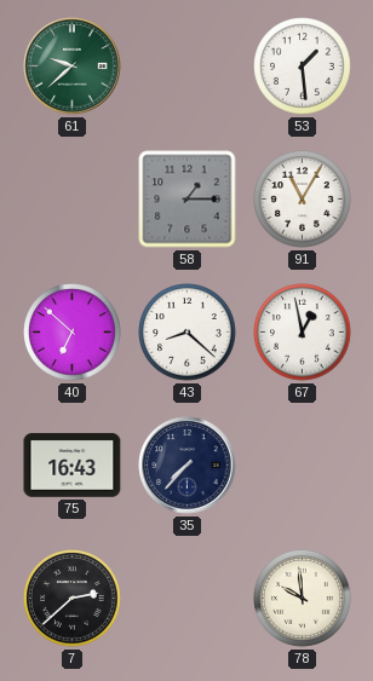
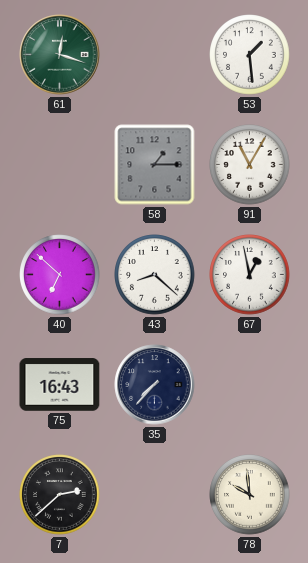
61: 9:38 -> 12:18
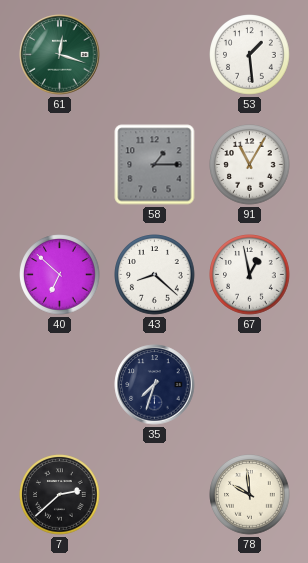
75: 16:43 -> none
35: 7:37 -> 7:33
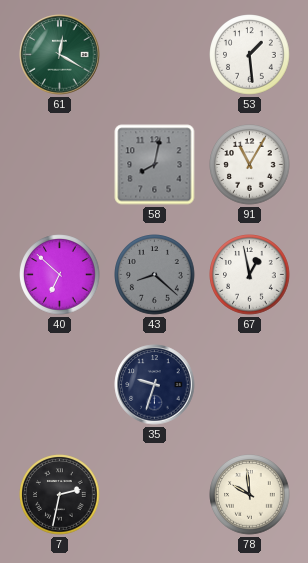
61: 12:18 -> 12:20
58: 1:15 -> 8:02
43 dial: white -> grey
35: 7:33 -> 9:33
7: 2:38 -> 2:32
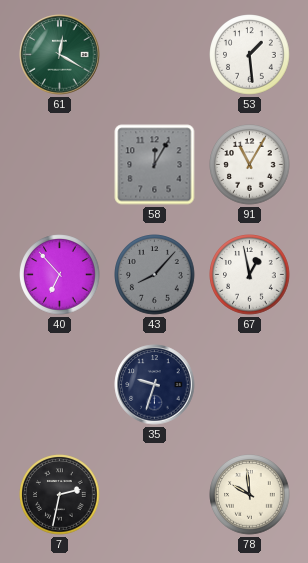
58: 8:02 -> 12:05
40: 6:52 -> 6:53
43: 8:22 -> 8:07
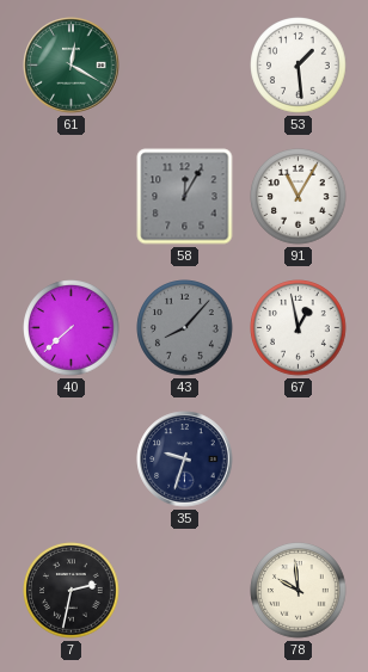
40: 6:53 -> 7:38
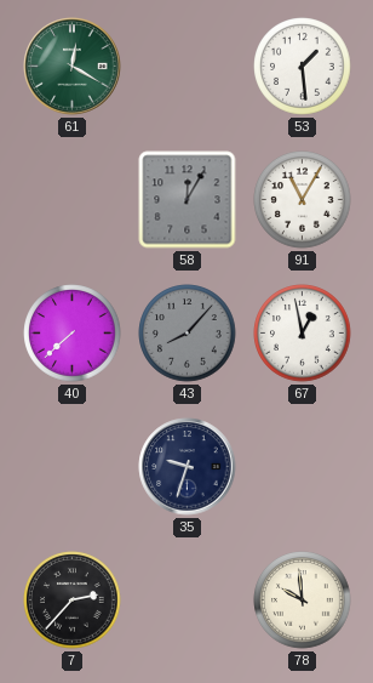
7: 2:32 -> 2:37
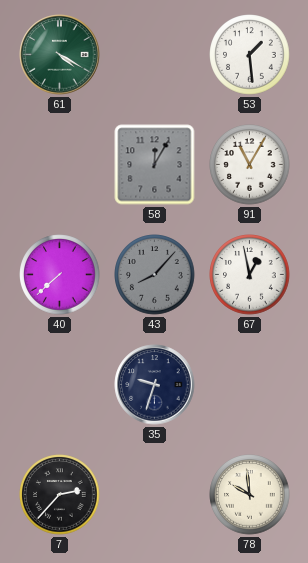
61: 12:20 -> 4:20
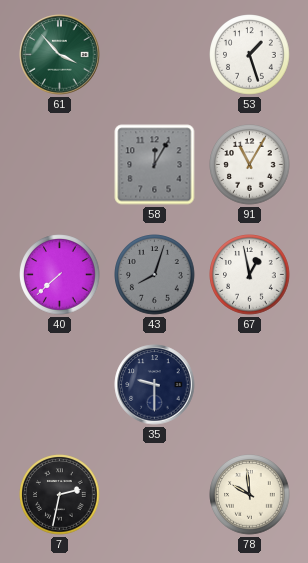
61: 4:20 -> 3:53
53: 1:29 -> 1:27
43: 8:07 -> 8:03
35: 9:33 -> 9:30
7: 2:37 -> 2:32
